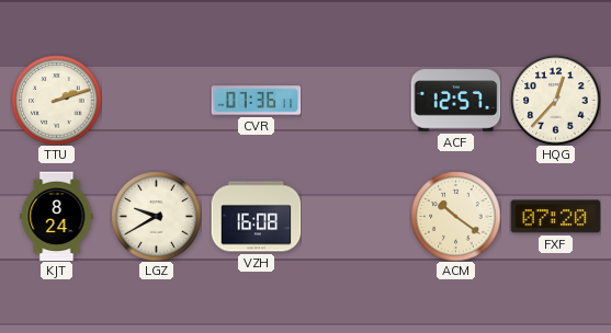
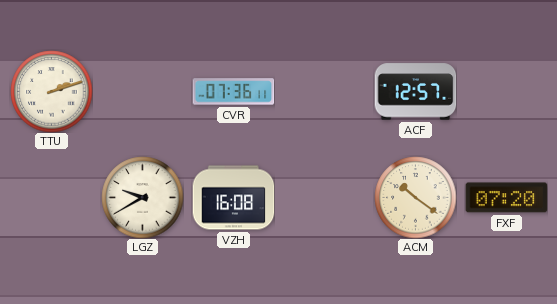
HQG: 12:37 -> none
KJT: 8:24 -> none
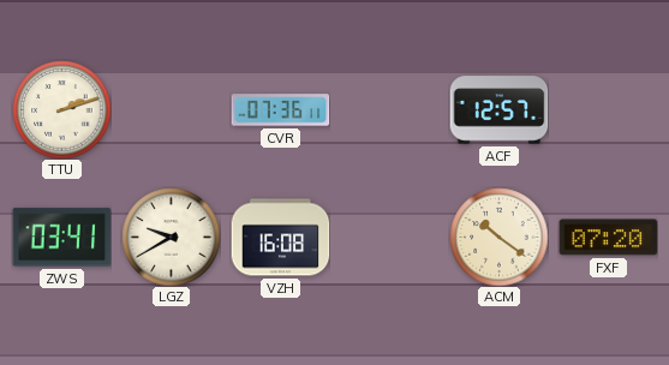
ZWS: none -> 03:41
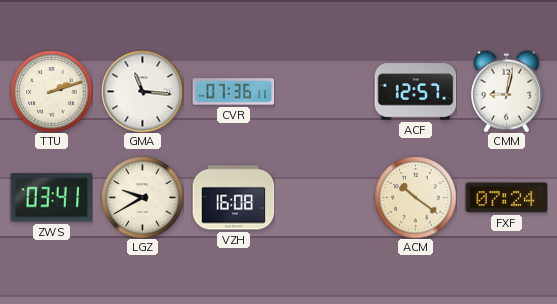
GMA: none -> 11:16
CMM: none -> 9:02
FXF: 07:20 -> 07:24
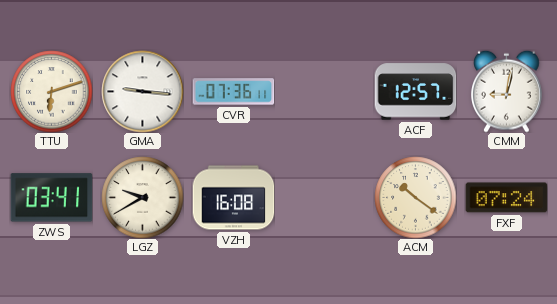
TTU: 2:12 -> 6:12
GMA: 11:16 -> 9:16
